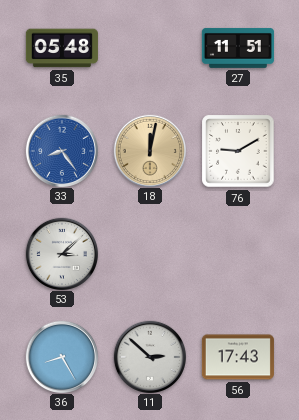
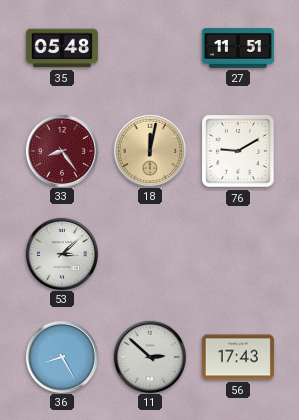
33 dial: blue -> burgundy
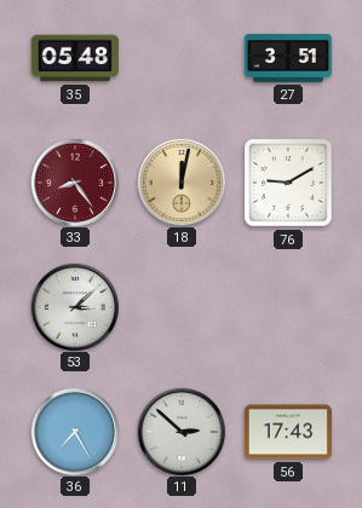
27: 11:51 -> 3:51
36: 8:25 -> 7:25
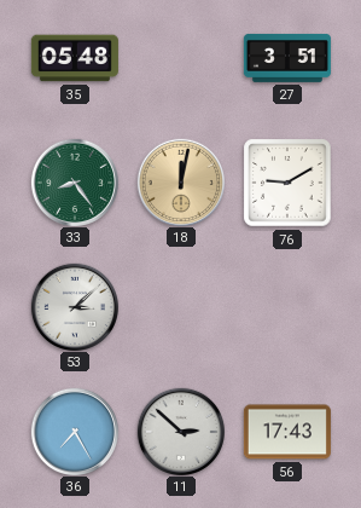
33 dial: burgundy -> green
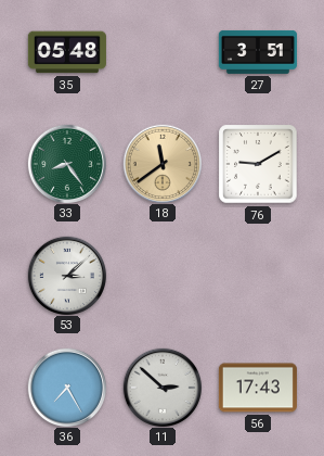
18: 12:02 -> 11:39
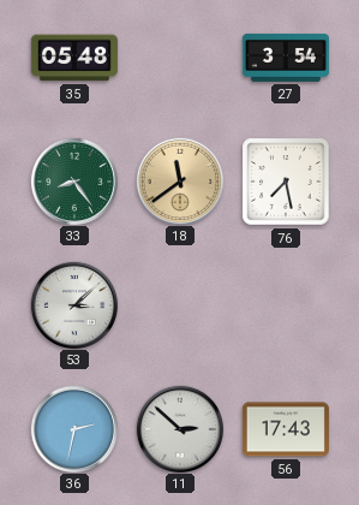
27: 3:51 -> 3:54
76: 9:10 -> 7:28
36: 7:25 -> 2:32
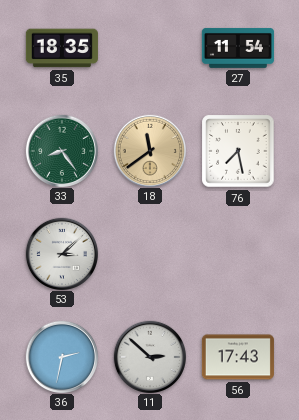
35: 05:48 -> 18:35
27: 3:54 -> 11:54
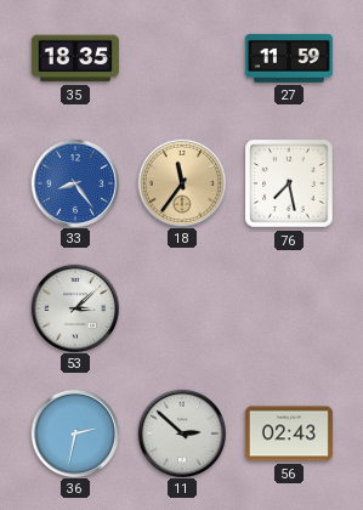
27: 11:54 -> 11:59
33 dial: green -> blue
18: 11:39 -> 11:36
56: 17:43 -> 02:43
